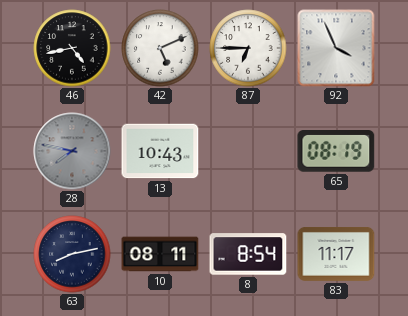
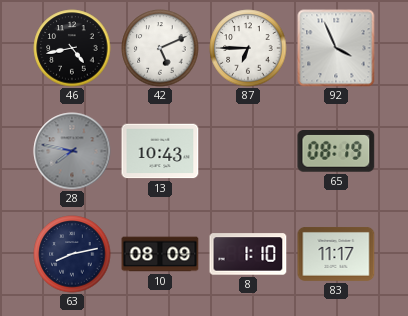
10: 08:11 -> 08:09
8: 8:54 -> 1:10
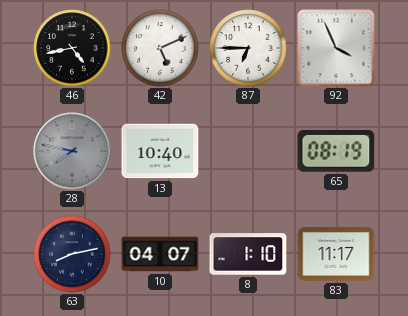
13: 10:43 -> 10:40
10: 08:09 -> 04:07
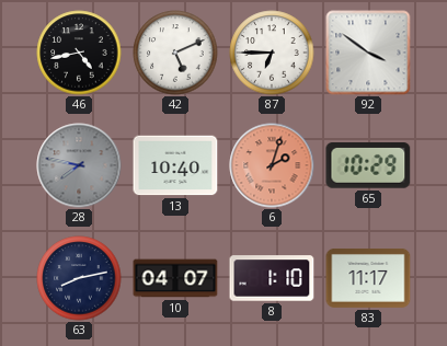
92: 3:56 -> 3:51
6: none -> 2:03
65: 08:19 -> 10:29
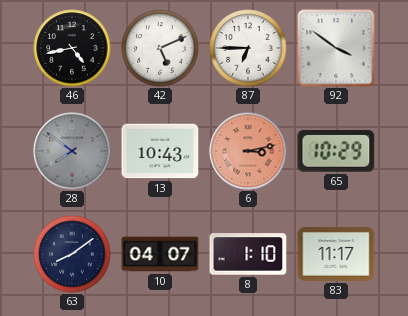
28: 7:47 -> 7:51
13: 10:40 -> 10:43
6: 2:03 -> 3:13
63: 8:13 -> 8:09
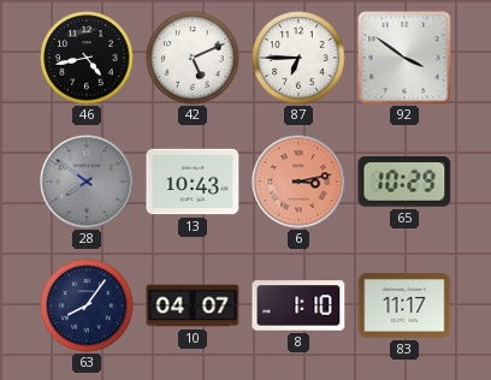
63: 8:09 -> 8:06
